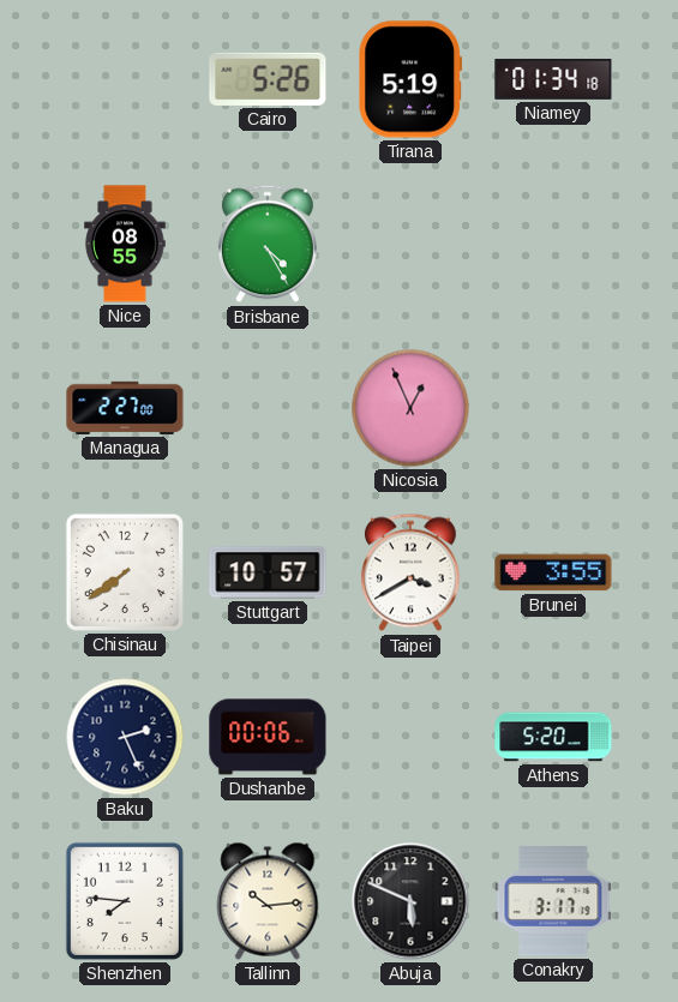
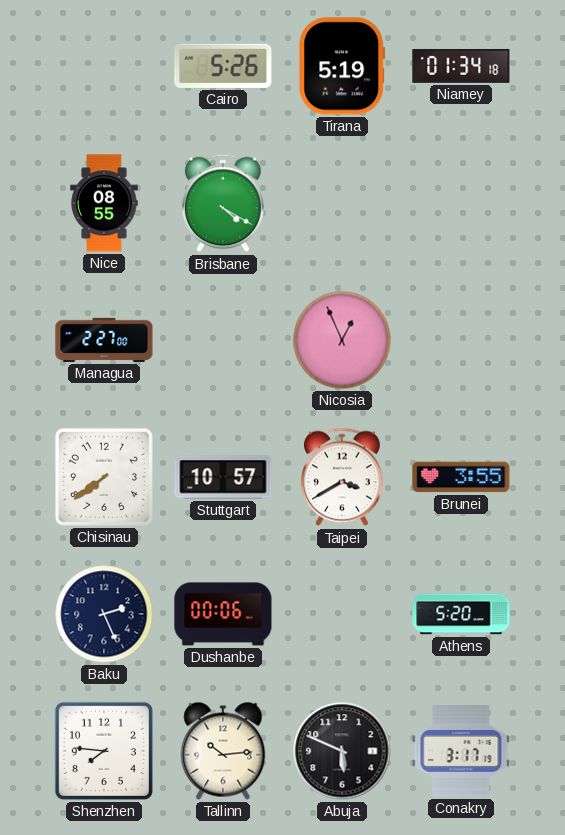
Brisbane: 4:25 -> 4:20
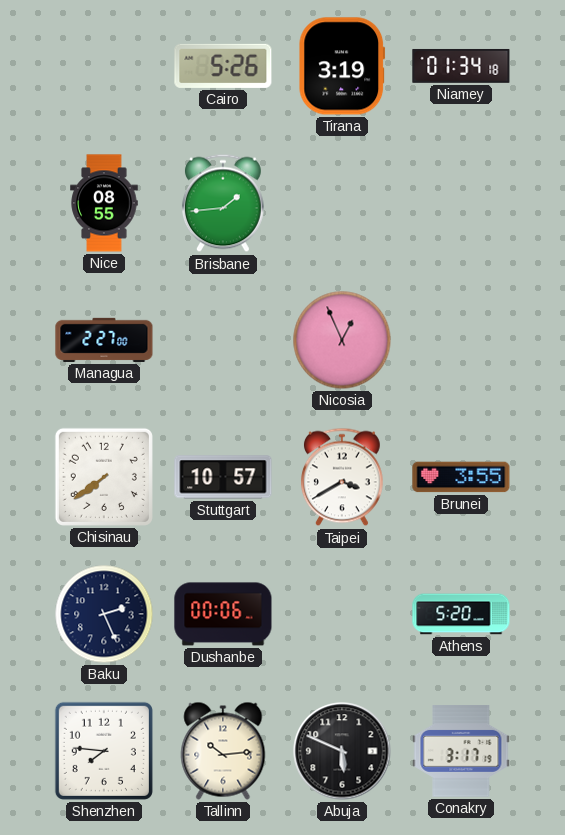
Tirana: 5:19 -> 3:19
Brisbane: 4:20 -> 1:44
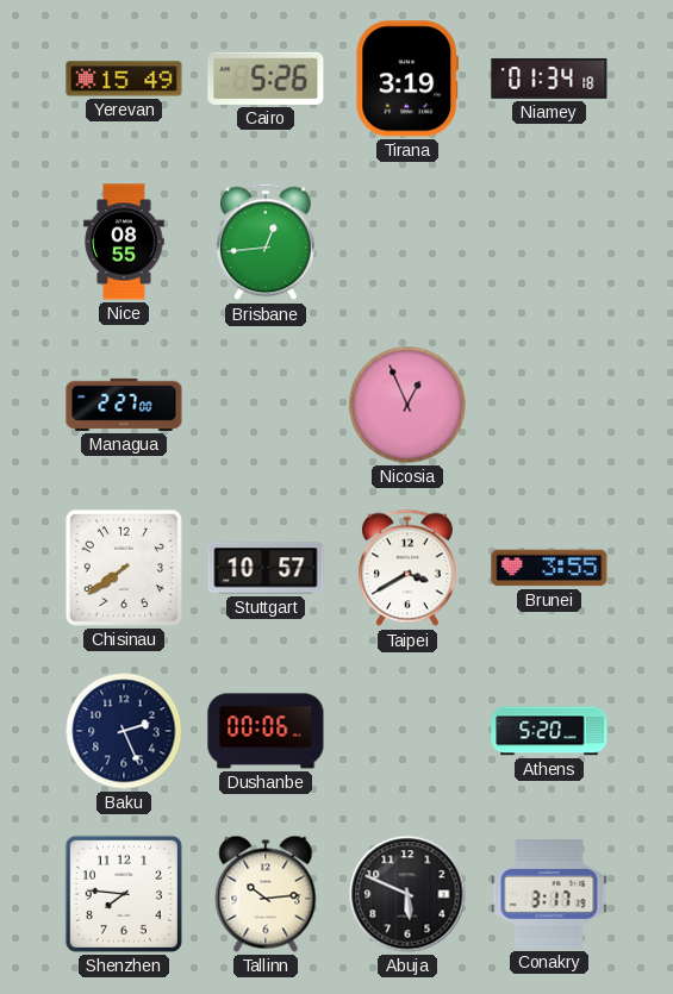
Yerevan: none -> 15:49
Brisbane: 1:44 -> 12:44
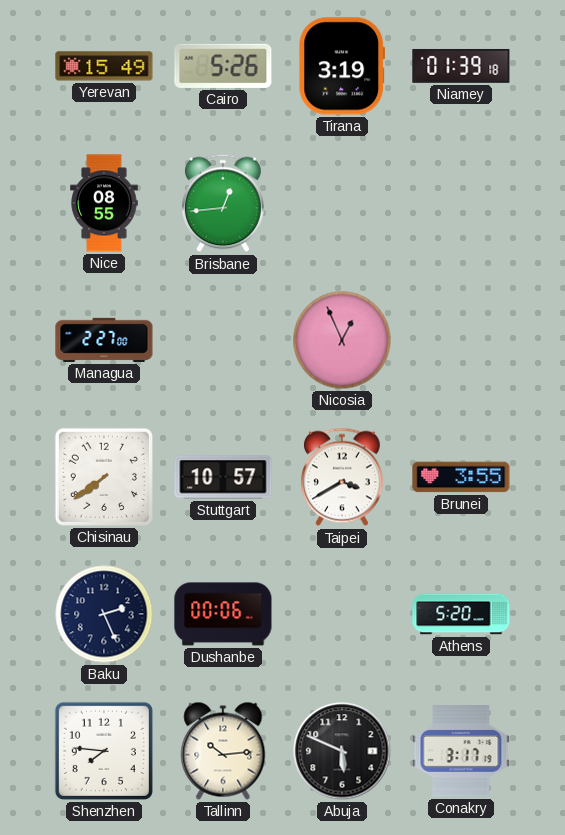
Niamey: 01:34 -> 01:39
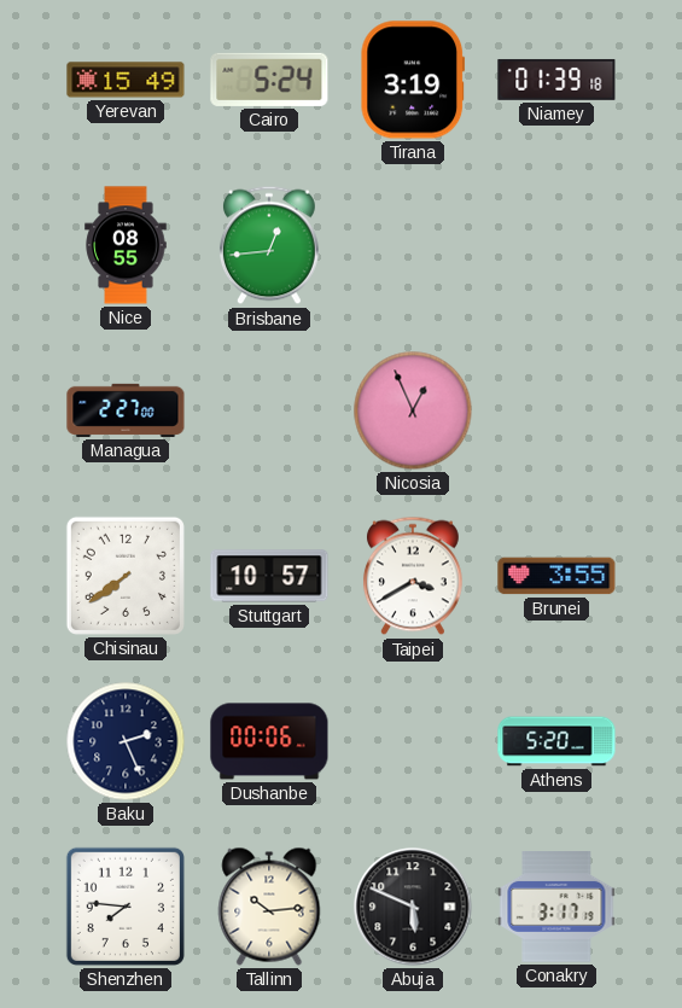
Cairo: 5:26 -> 5:24
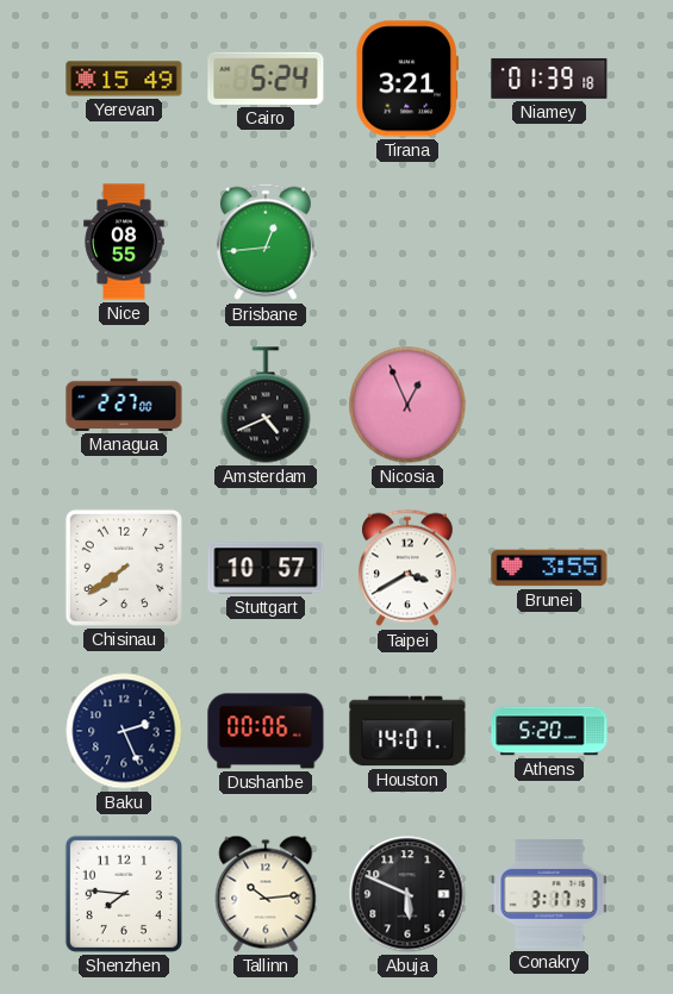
Tirana: 3:19 -> 3:21
Amsterdam: none -> 4:41
Houston: none -> 14:01
